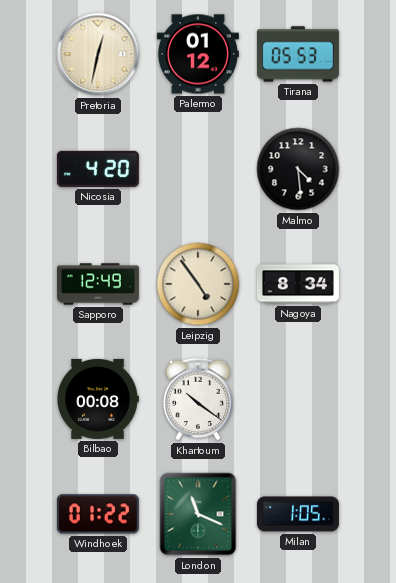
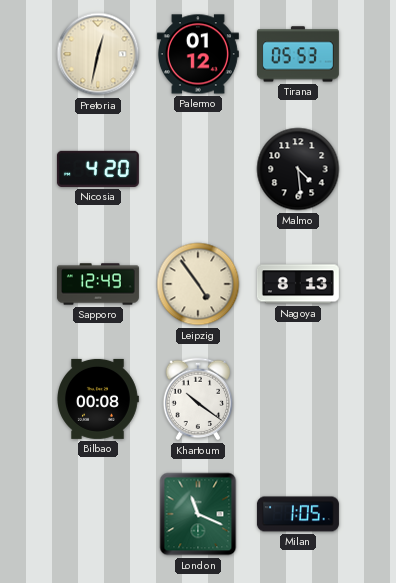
Nagoya: 8:34 -> 8:13
Windhoek: 01:22 -> none
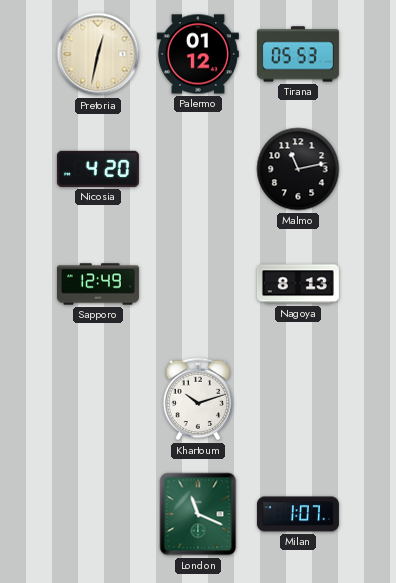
Malmo: 4:29 -> 11:13
Leipzig: 4:54 -> none
Bilbao: 00:08 -> none
Khartoum: 10:21 -> 10:12
Milan: 1:05 -> 1:07
